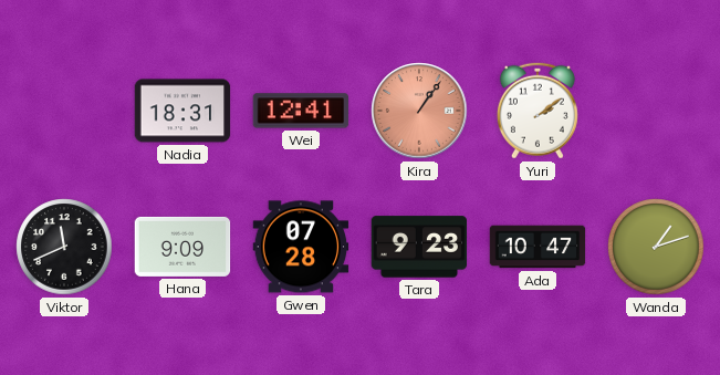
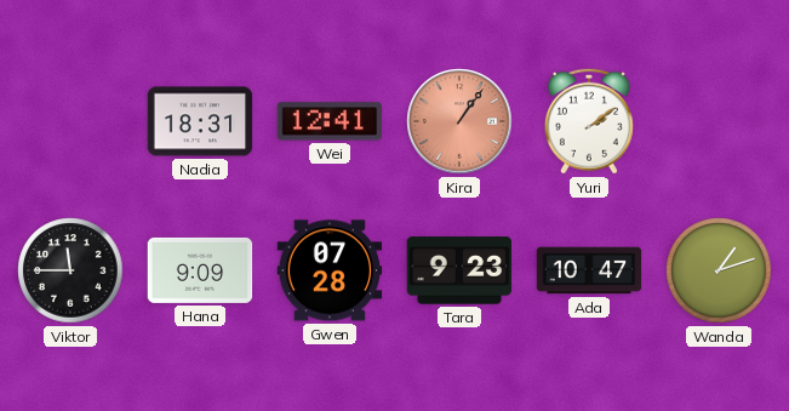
Viktor: 11:41 -> 11:45
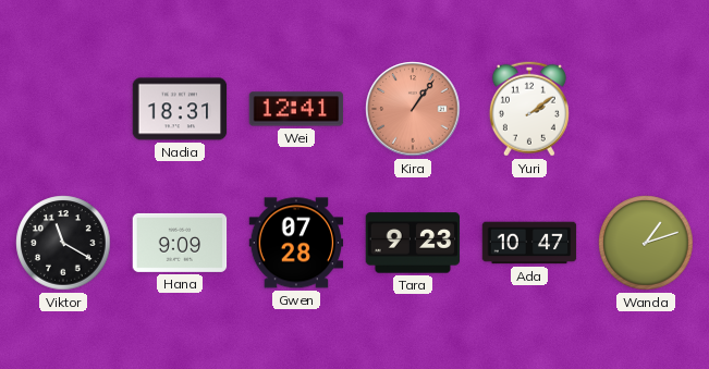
Viktor: 11:45 -> 11:20
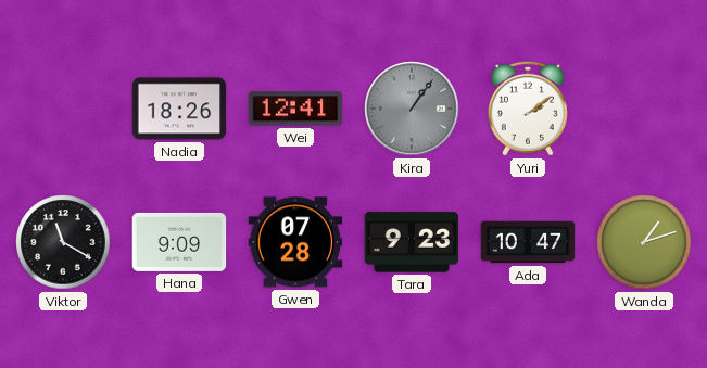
Nadia: 18:31 -> 18:26
Kira dial: salmon -> grey
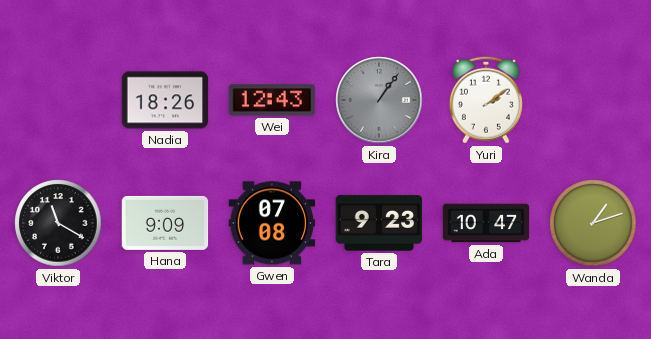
Wei: 12:41 -> 12:43
Gwen: 07:28 -> 07:08
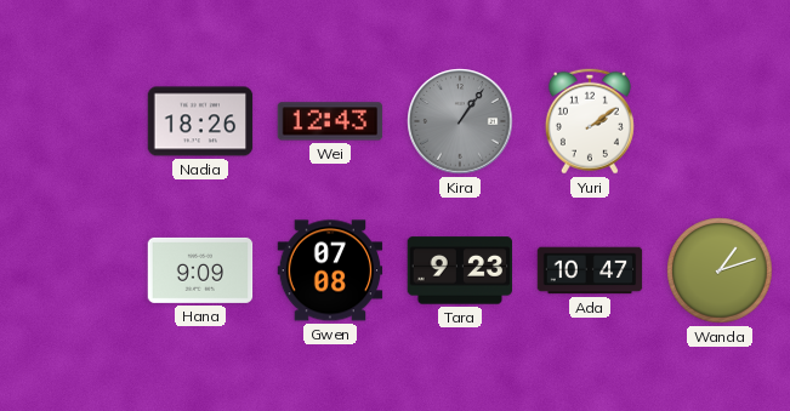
Viktor: 11:20 -> none
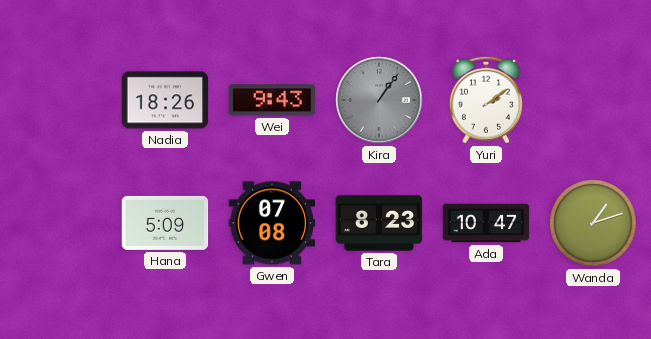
Wei: 12:43 -> 9:43
Hana: 9:09 -> 5:09
Tara: 9:23 -> 8:23
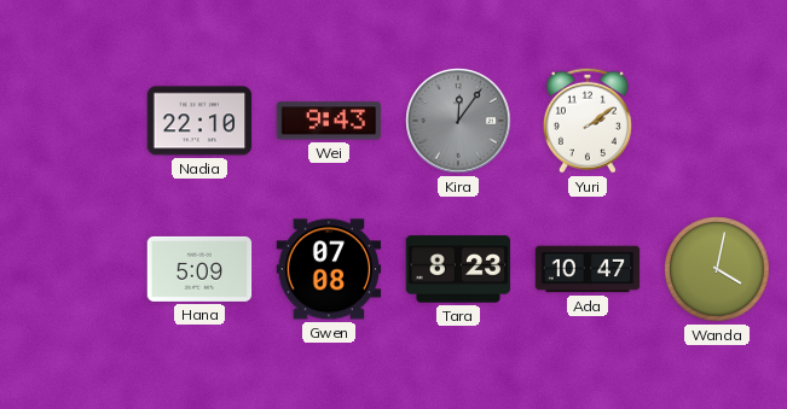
Nadia: 18:26 -> 22:10
Kira: 1:06 -> 12:06
Wanda: 1:12 -> 4:02
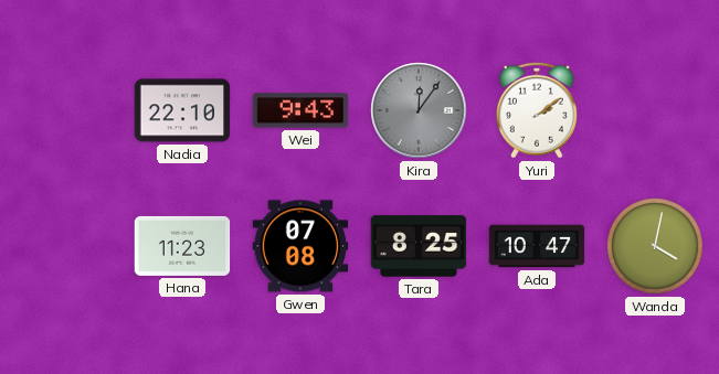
Hana: 5:09 -> 11:23
Tara: 8:23 -> 8:25
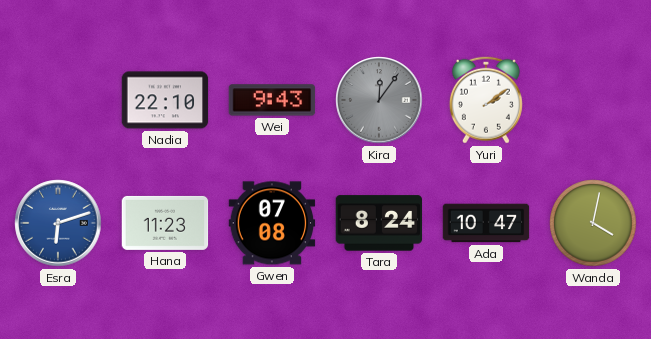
Esra: none -> 6:12
Tara: 8:25 -> 8:24
